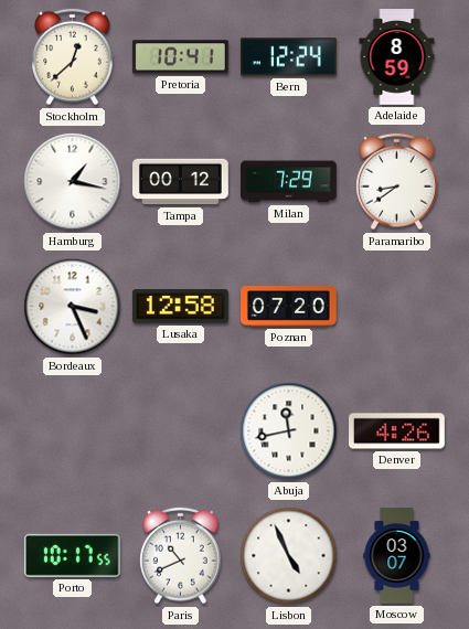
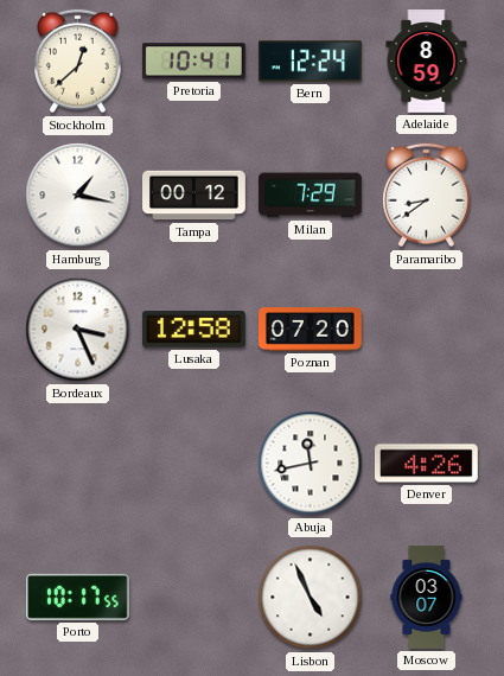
Paris: 10:41 -> none
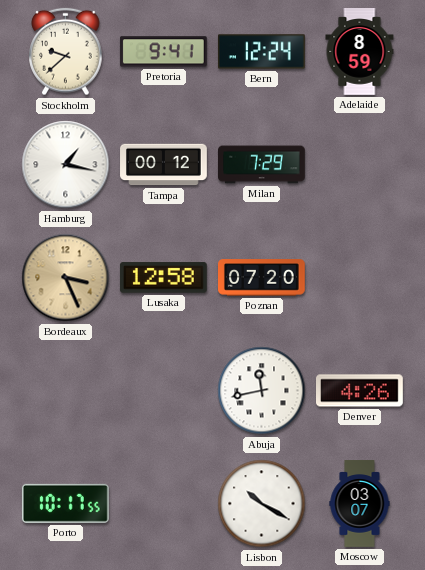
Stockholm: 12:38 -> 9:38
Pretoria: 10:41 -> 9:41
Paramaribo: 8:39 -> none
Bordeaux dial: white -> champagne
Lisbon: 4:56 -> 10:20
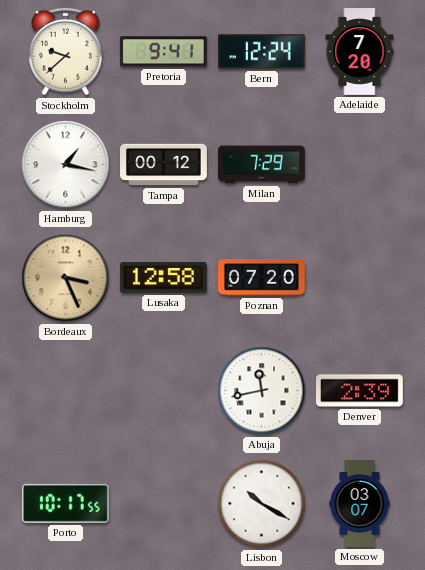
Adelaide: 8:59 -> 7:20
Denver: 4:26 -> 2:39
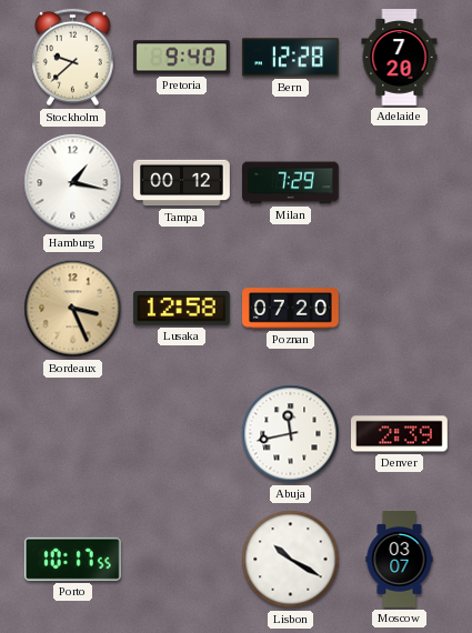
Pretoria: 9:41 -> 9:40
Bern: 12:24 -> 12:28
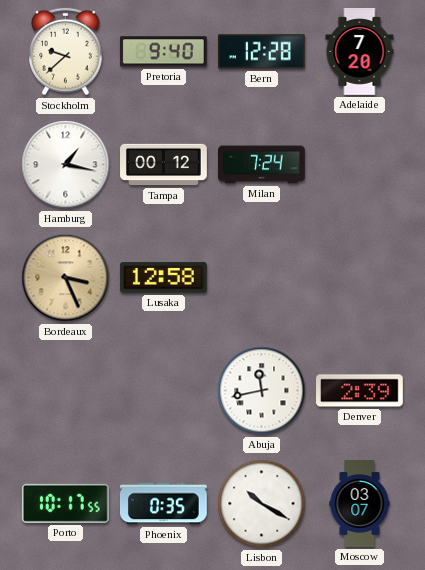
Milan: 7:29 -> 7:24
Poznan: 07:20 -> none
Phoenix: none -> 0:35
